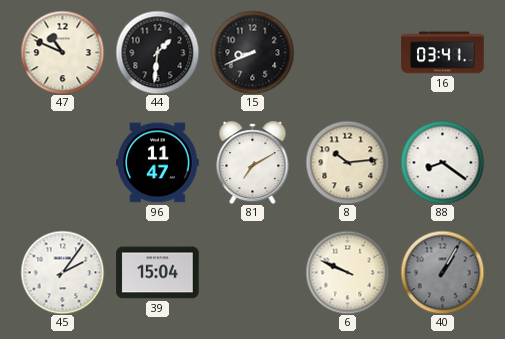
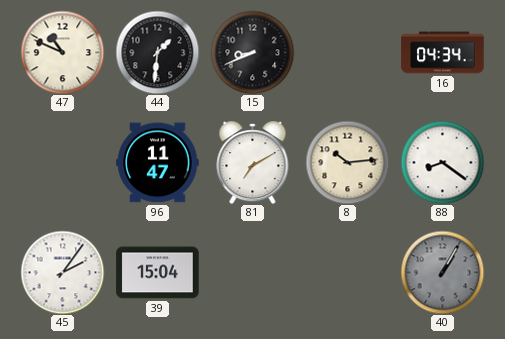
16: 03:41 -> 04:34
6: 9:49 -> none
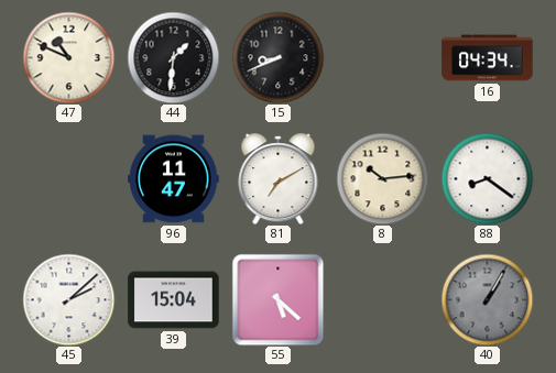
45: 2:06 -> 2:08
55: none -> 5:22
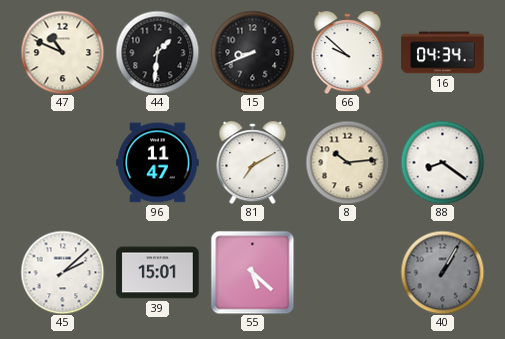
66: none -> 9:52
39: 15:04 -> 15:01
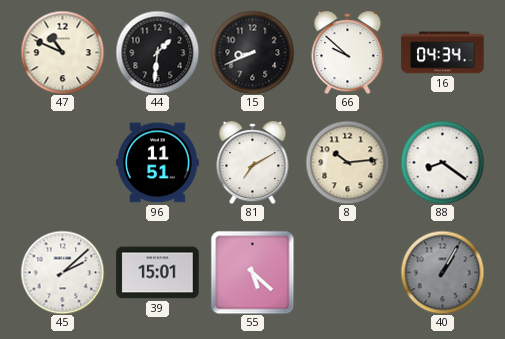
96: 11:47 -> 11:51
